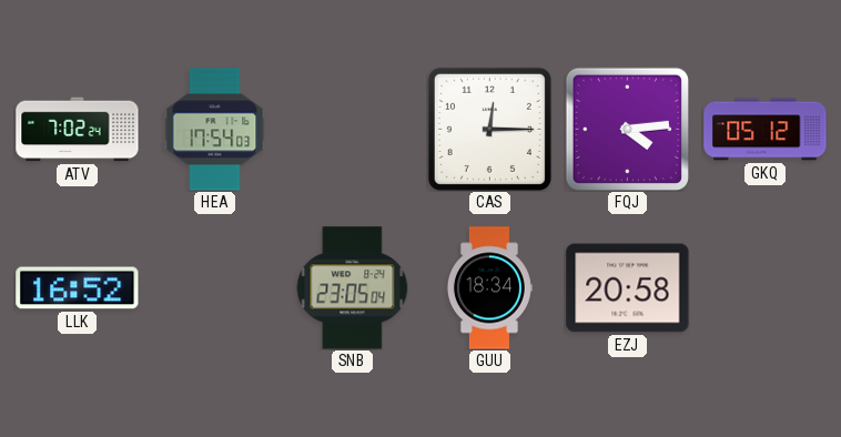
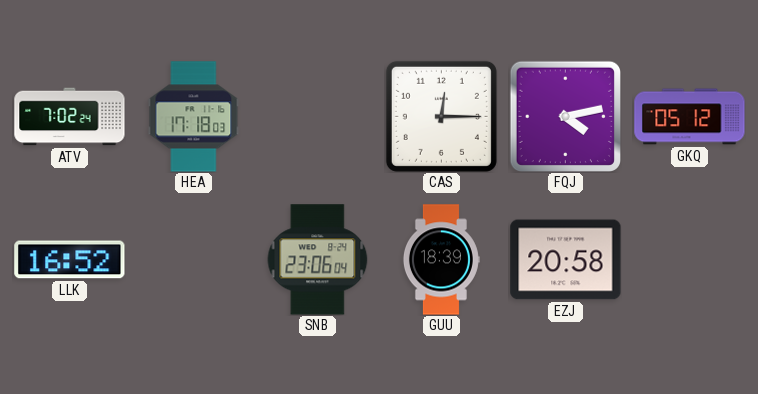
HEA: 17:54 -> 17:18
FQJ: 4:14 -> 4:13
SNB: 23:05 -> 23:06
GUU: 18:34 -> 18:39
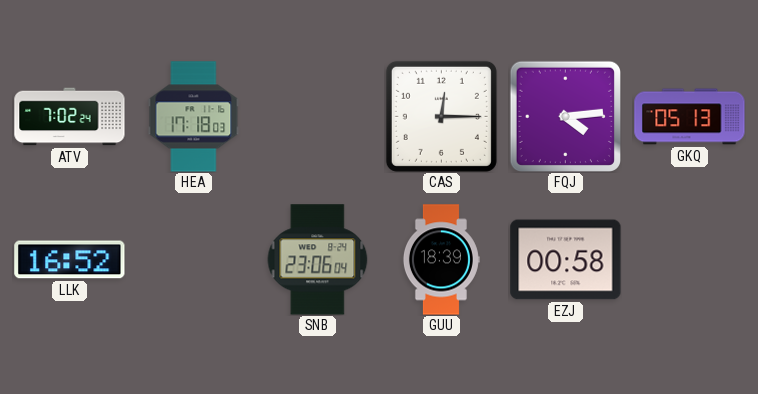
FQJ: 4:13 -> 4:14
GKQ: 05:12 -> 05:13
EZJ: 20:58 -> 00:58
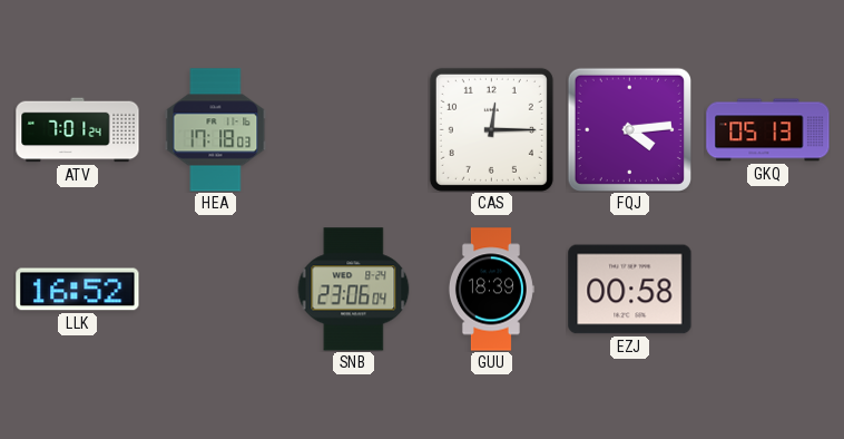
ATV: 7:02 -> 7:01
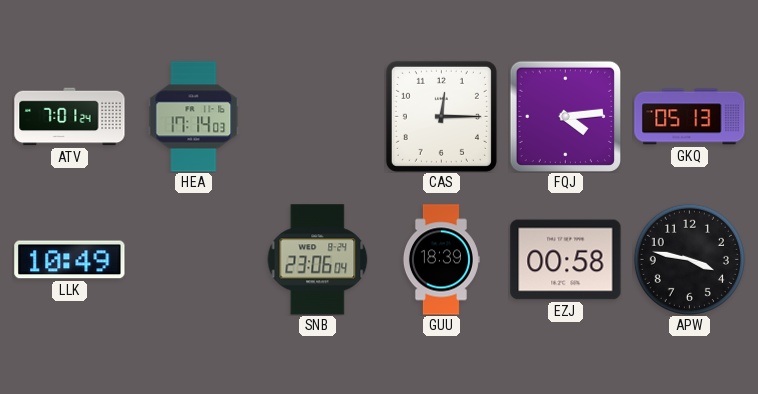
HEA: 17:18 -> 17:14
LLK: 16:52 -> 10:49
APW: none -> 3:47
